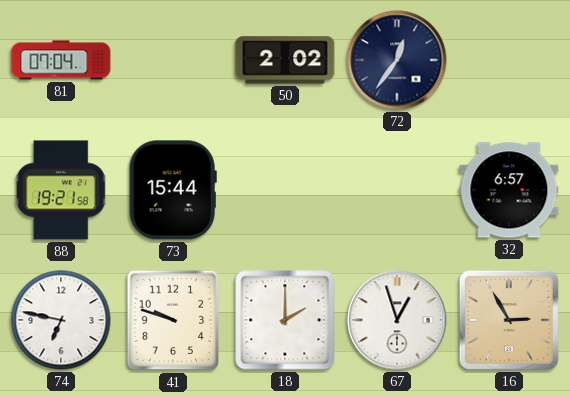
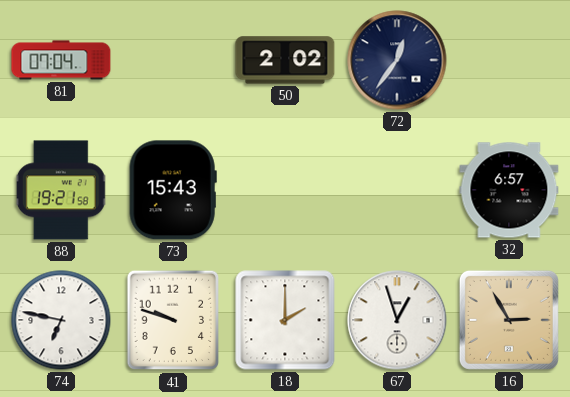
73: 15:44 -> 15:43
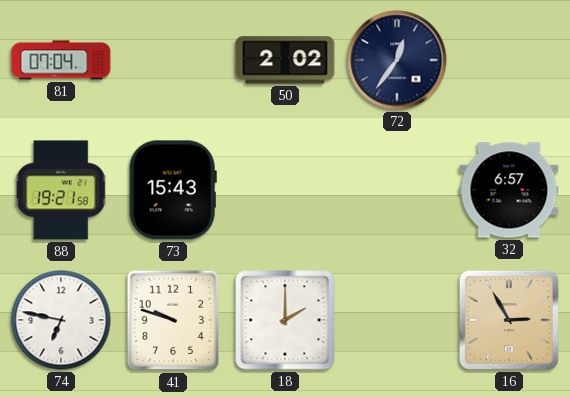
67: 12:57 -> none
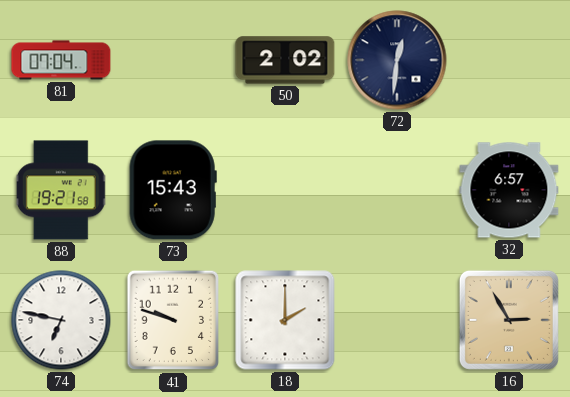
72: 12:36 -> 12:31
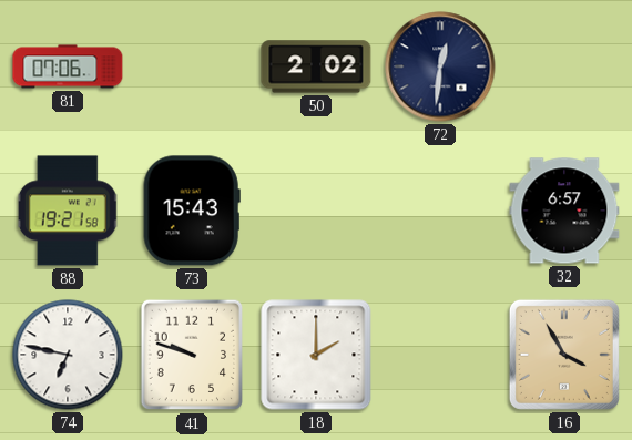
81: 07:04 -> 07:06
16: 2:55 -> 3:55
